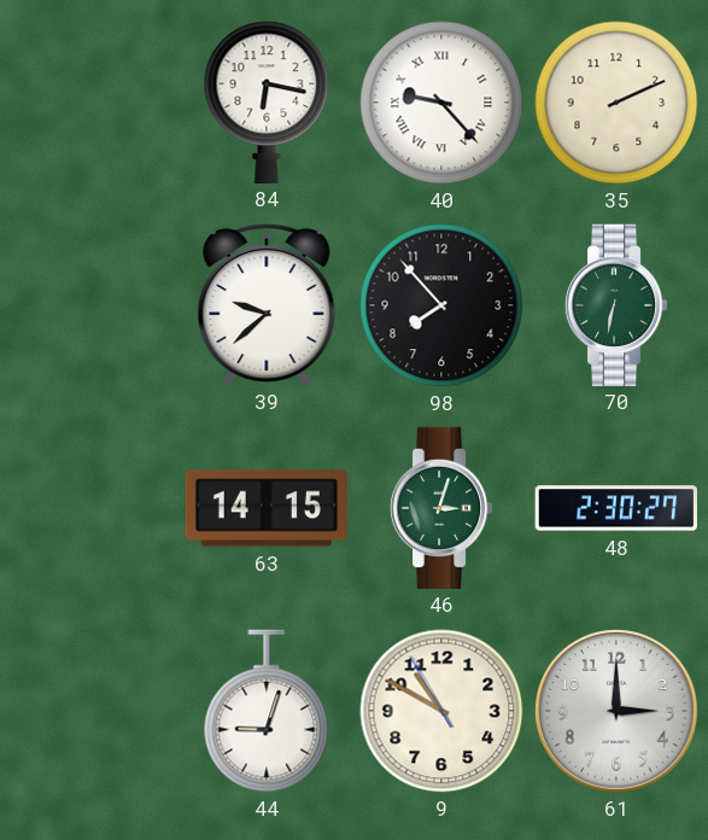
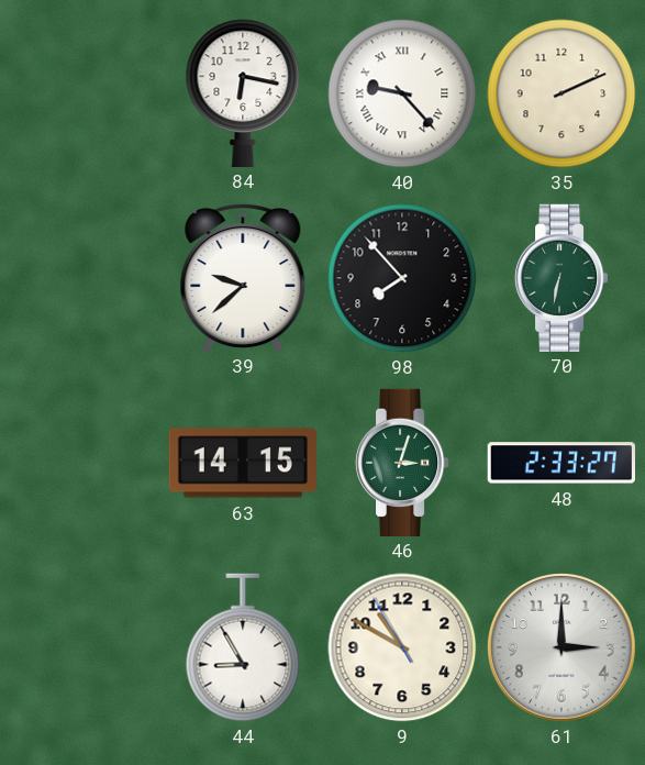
48: 2:30 -> 2:33
44: 9:03 -> 8:55
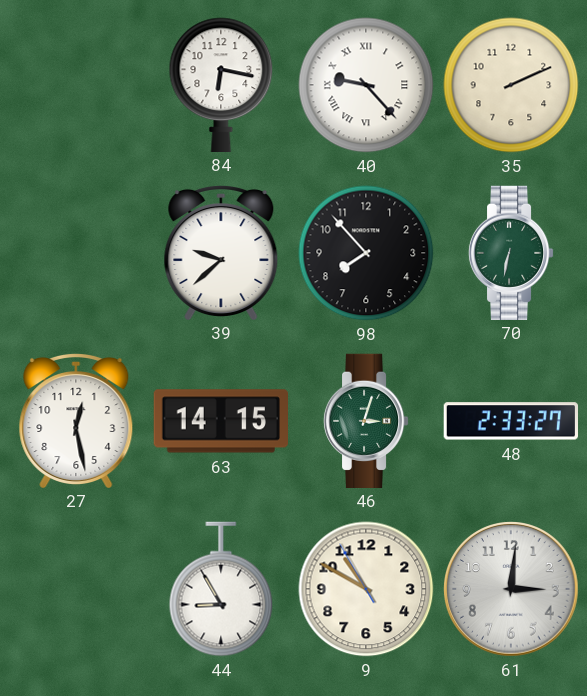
27: none -> 12:28
61: 3:00 -> 3:01
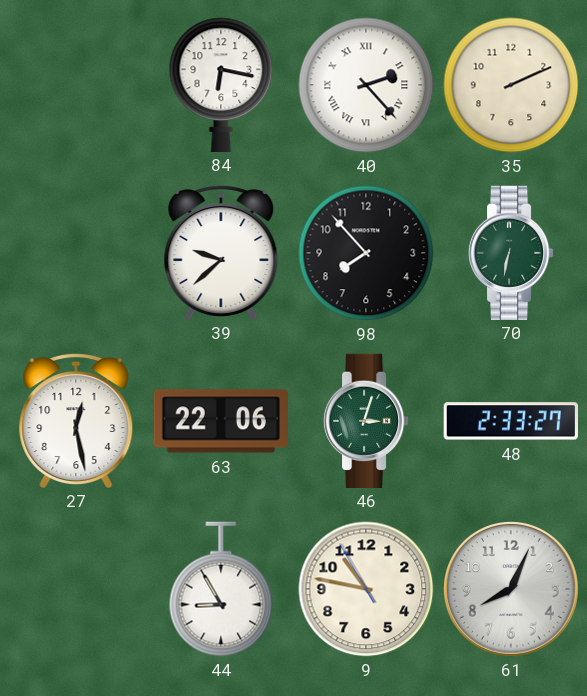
40: 9:23 -> 2:23
63: 14:15 -> 22:06
9: 10:49 -> 10:46
61: 3:01 -> 8:04
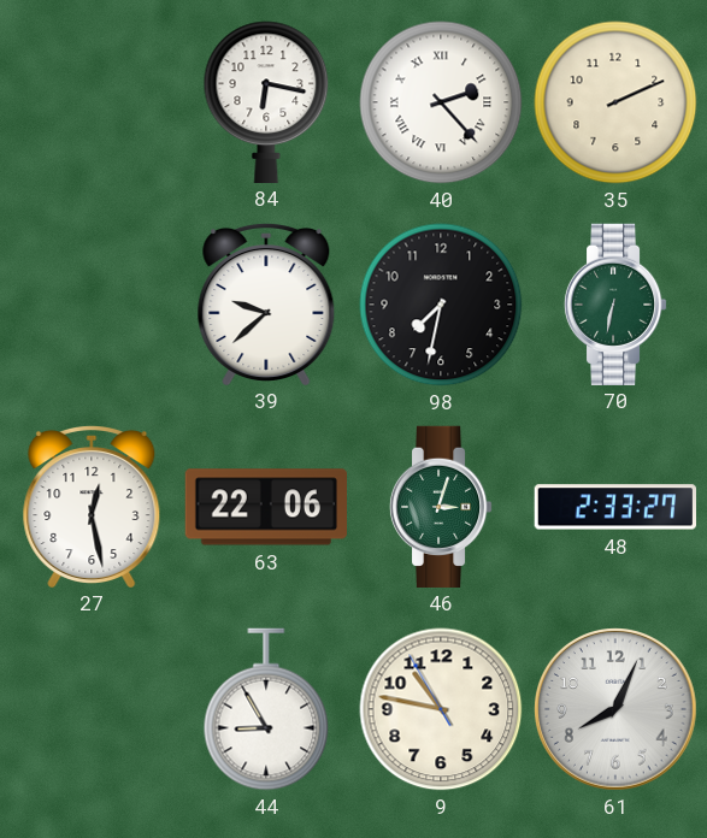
98: 7:53 -> 7:32
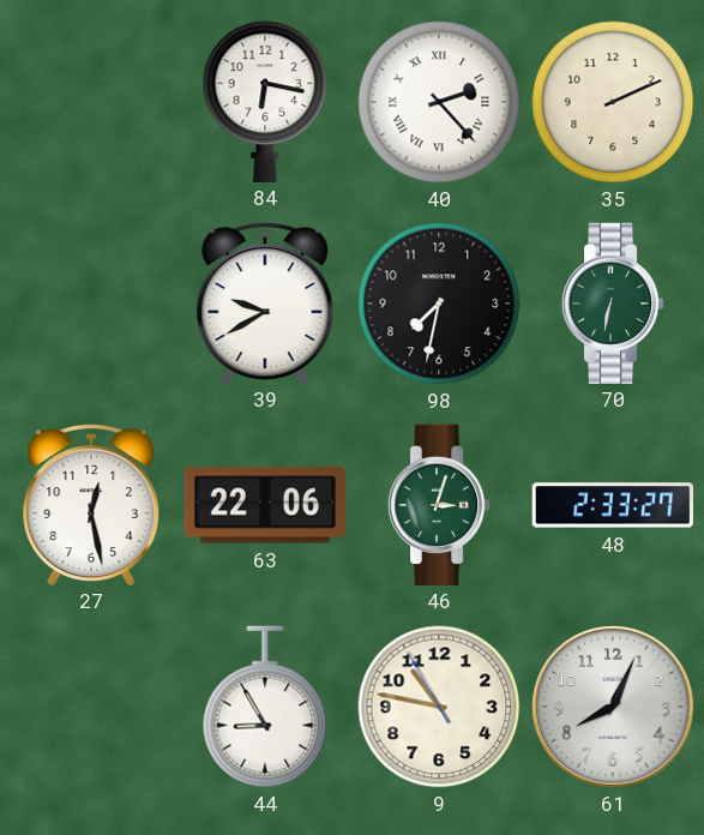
39: 9:38 -> 9:40
